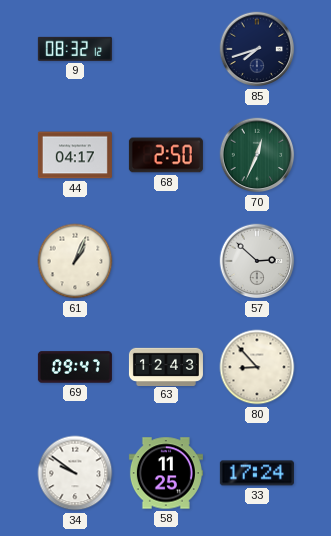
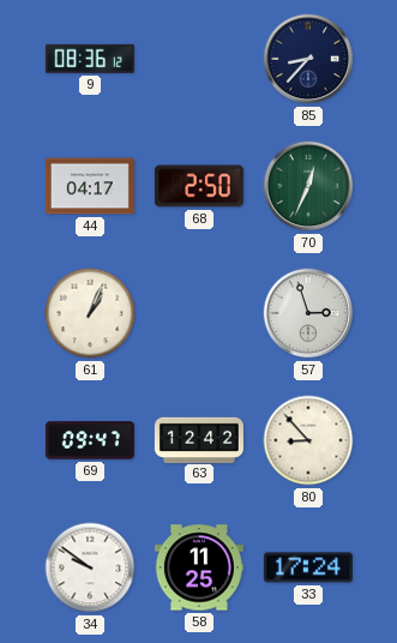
9: 08:32 -> 08:36
85: 7:42 -> 8:37
57: 2:52 -> 2:57
63: 12:43 -> 12:42
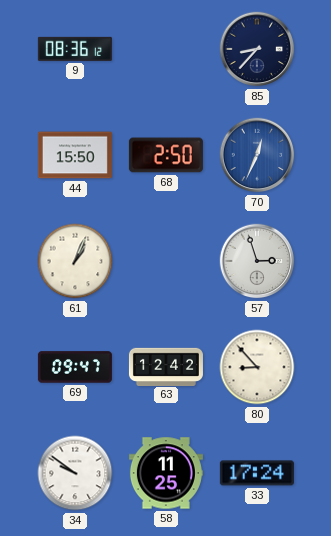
44: 04:17 -> 15:50
70 dial: green -> blue
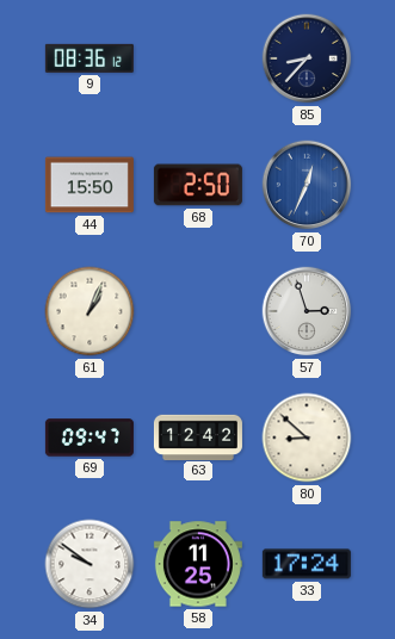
80: 8:53 -> 8:52
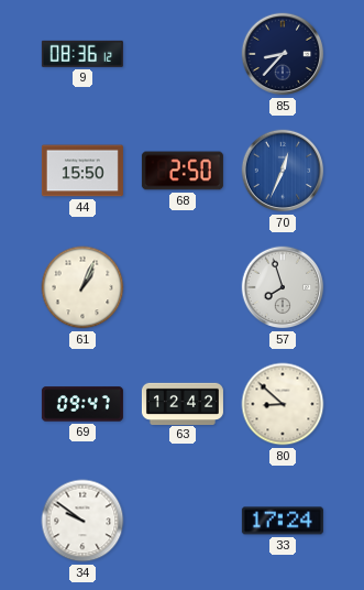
57: 2:57 -> 7:57
58: 11:25 -> none
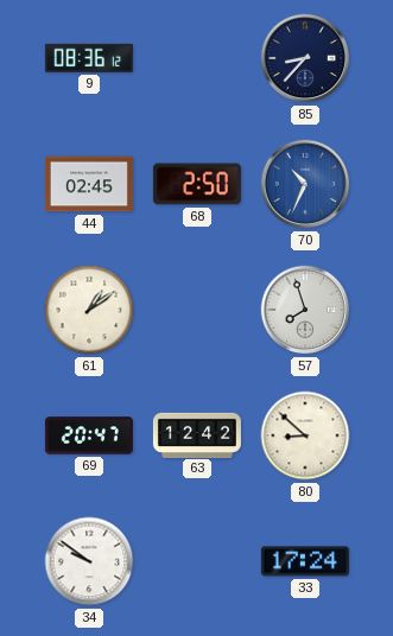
44: 15:50 -> 02:45
70: 12:34 -> 10:34
61: 1:04 -> 1:09
69: 09:47 -> 20:47
